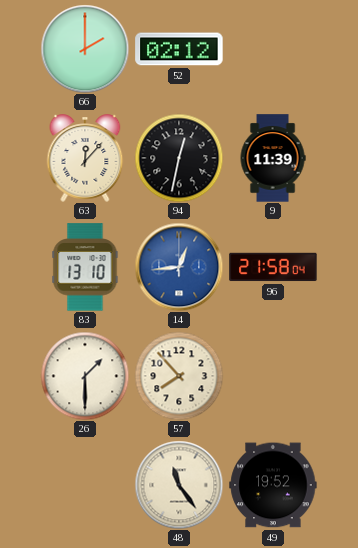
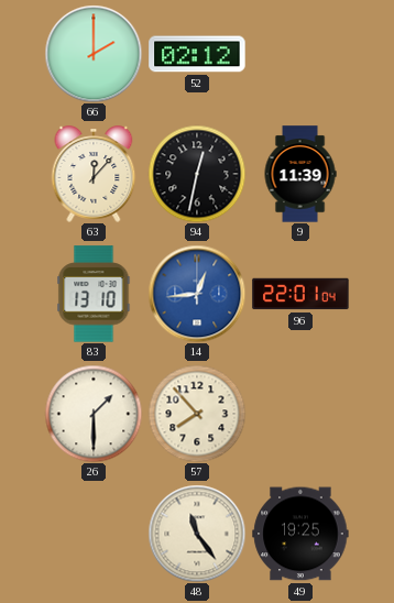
96: 21:58 -> 22:01
49: 19:52 -> 19:25
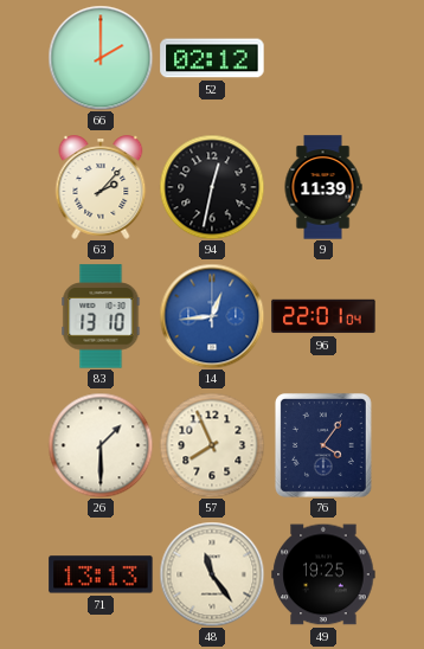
63: 12:07 -> 2:07
57: 7:53 -> 7:56
76: none -> 4:06
71: none -> 13:13
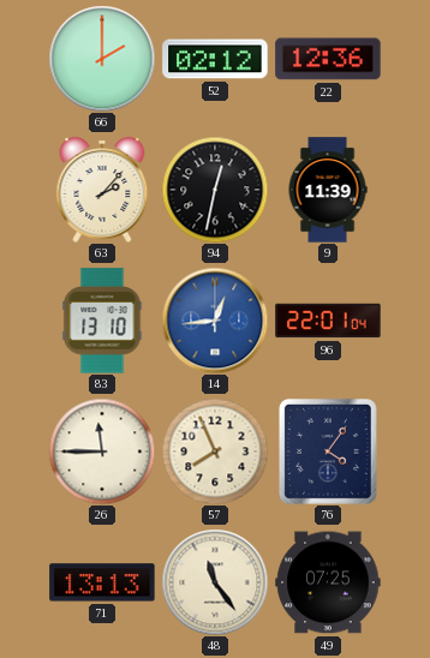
22: none -> 12:36
26: 1:30 -> 11:45
49: 19:25 -> 07:25
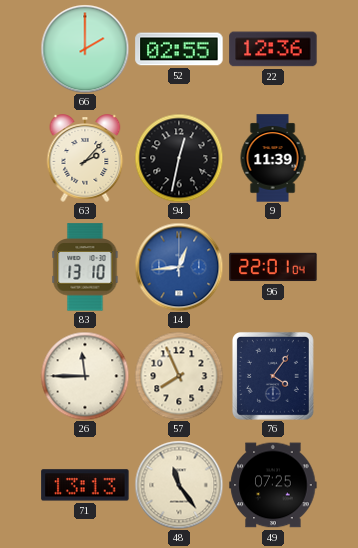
52: 02:12 -> 02:55
